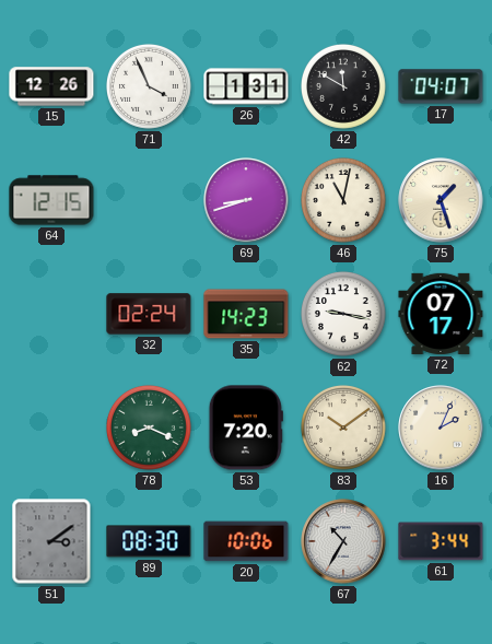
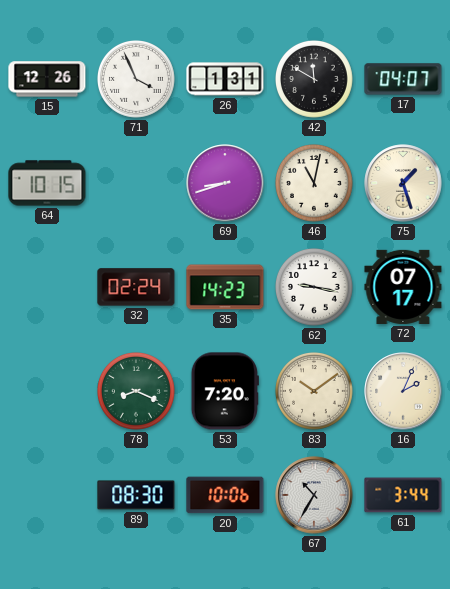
64: 12:15 -> 10:15
51: 3:09 -> none
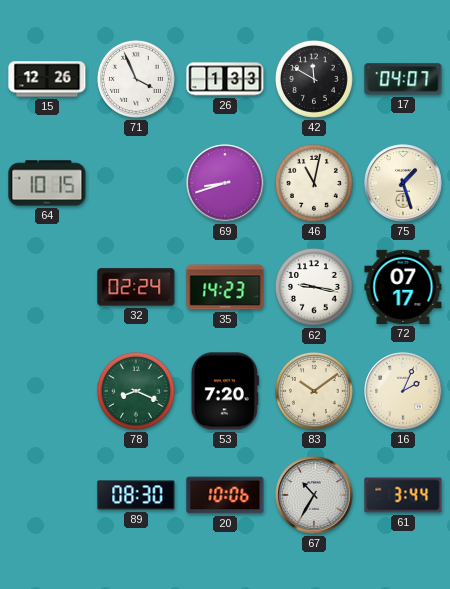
26: 1:31 -> 1:33
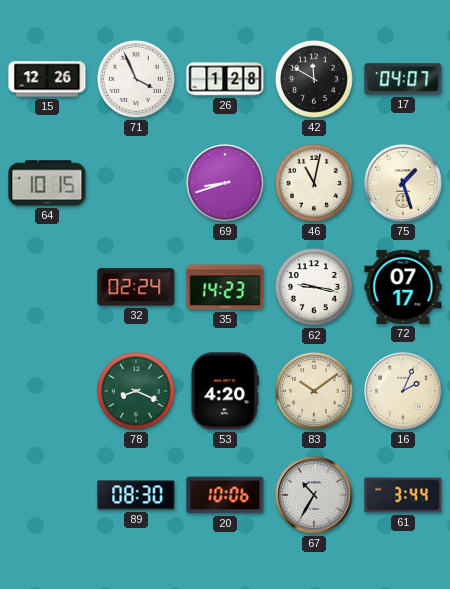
26: 1:33 -> 1:28
53: 7:20 -> 4:20
